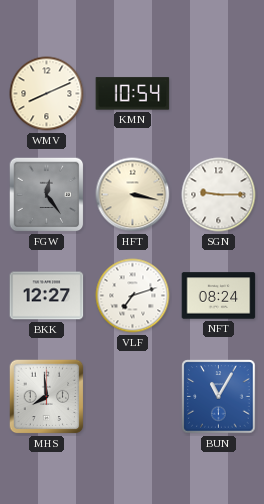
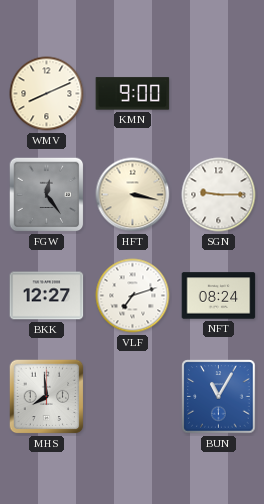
KMN: 10:54 -> 9:00
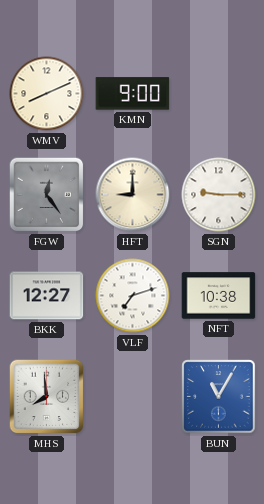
HFT: 3:17 -> 9:00
NFT: 08:24 -> 10:38
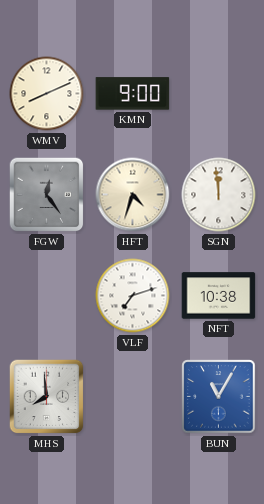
HFT: 9:00 -> 4:33
SGN: 9:15 -> 11:59
BKK: 12:27 -> none
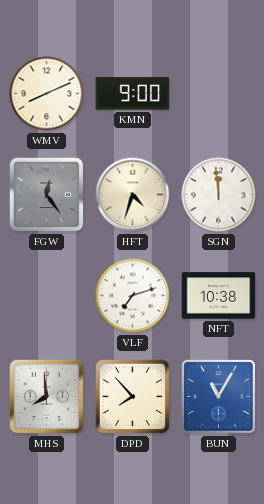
DPD: none -> 7:53
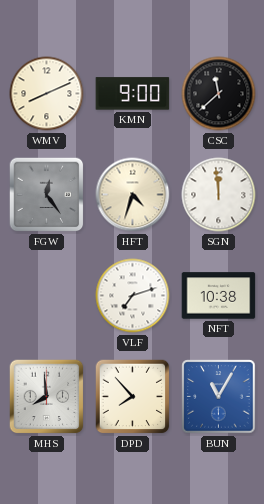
CSC: none -> 11:38
